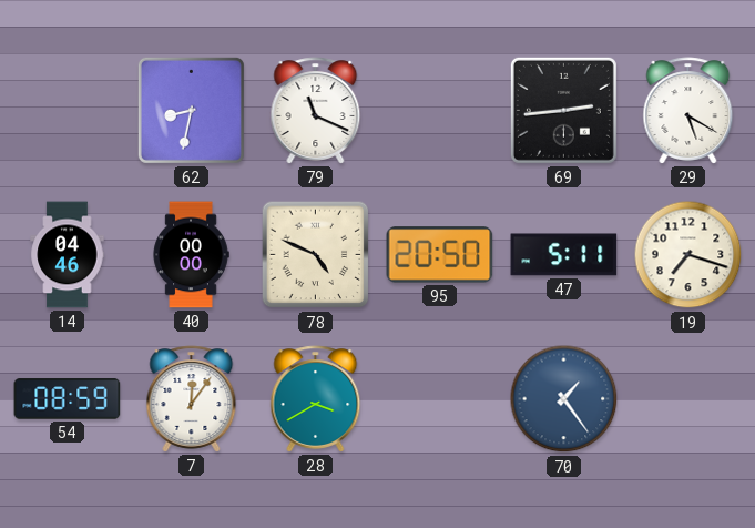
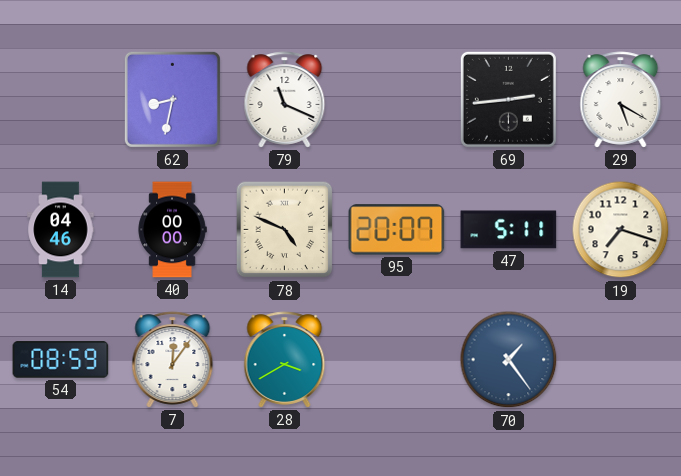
95: 20:50 -> 20:07
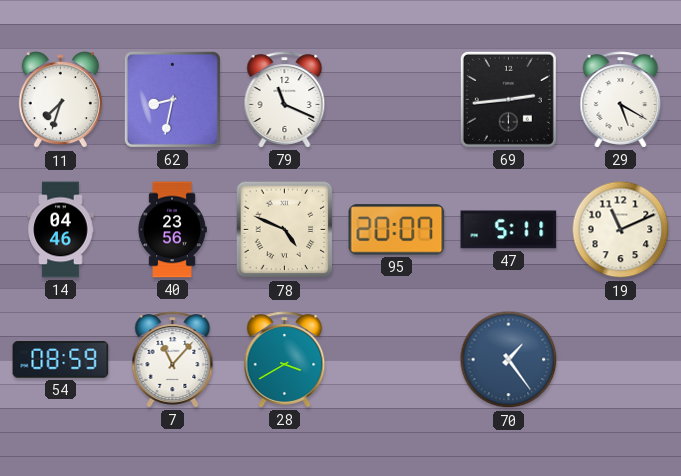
11: none -> 7:33
40: 00:00 -> 23:56
19: 7:18 -> 11:11
7: 12:06 -> 11:07
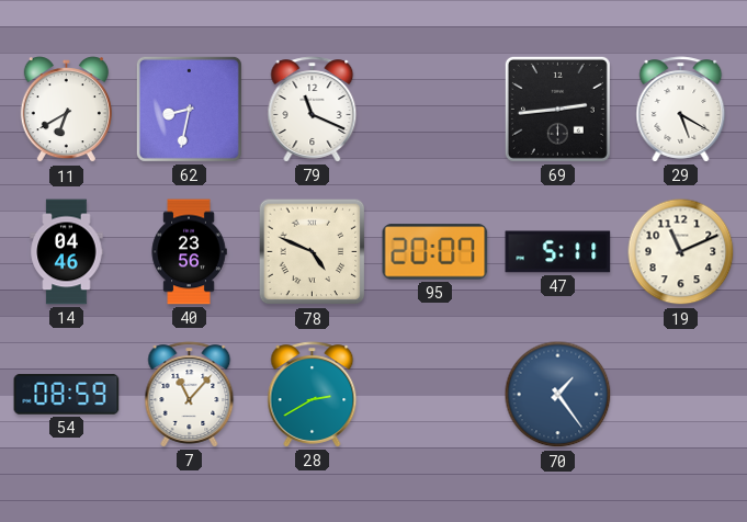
11: 7:33 -> 6:40
28: 3:40 -> 2:40
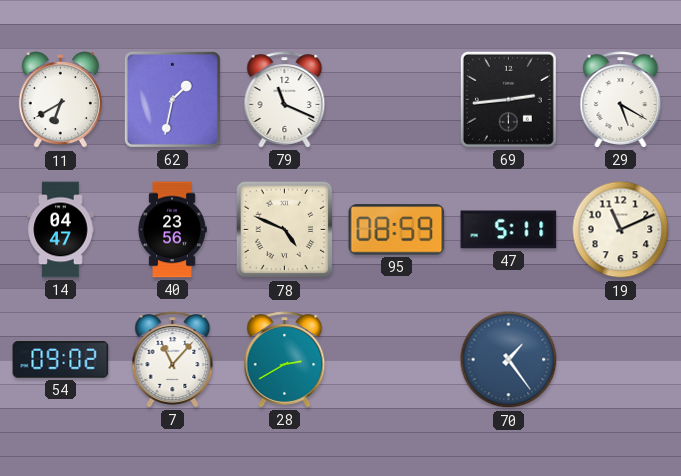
62: 8:32 -> 1:32
14: 04:46 -> 04:47
95: 20:07 -> 08:59
54: 08:59 -> 09:02
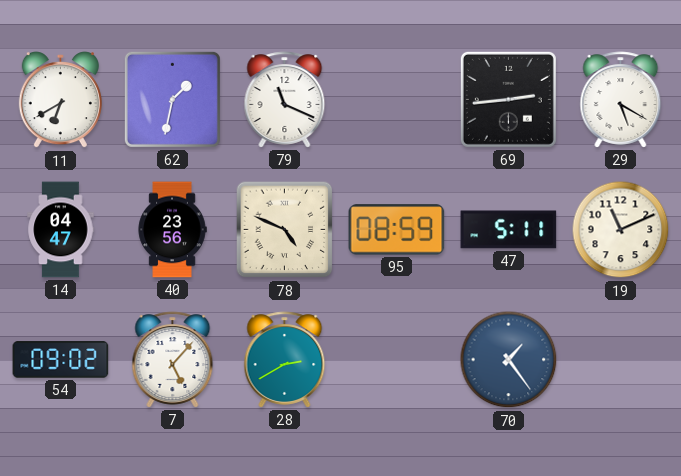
7: 11:07 -> 5:07
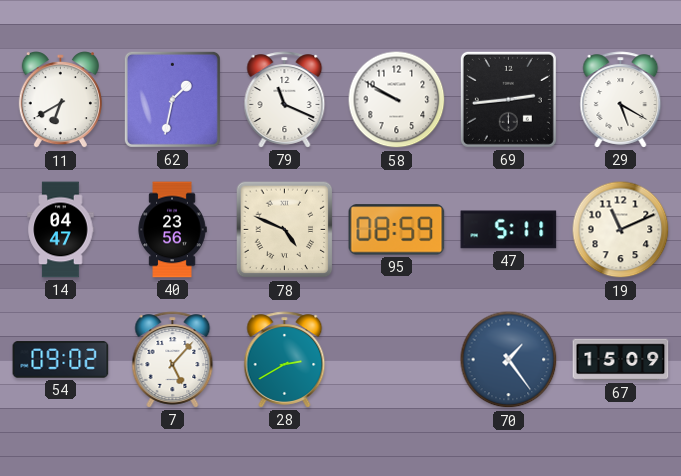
58: none -> 9:50
67: none -> 15:09
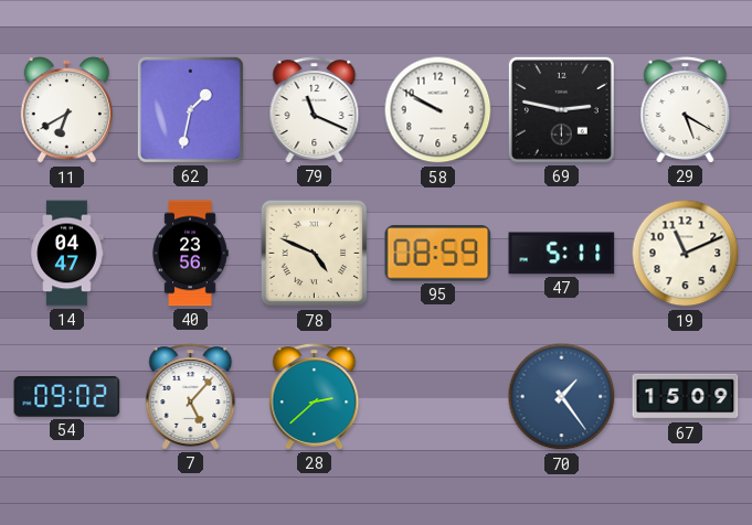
69: 2:44 -> 2:47
28: 2:40 -> 2:38
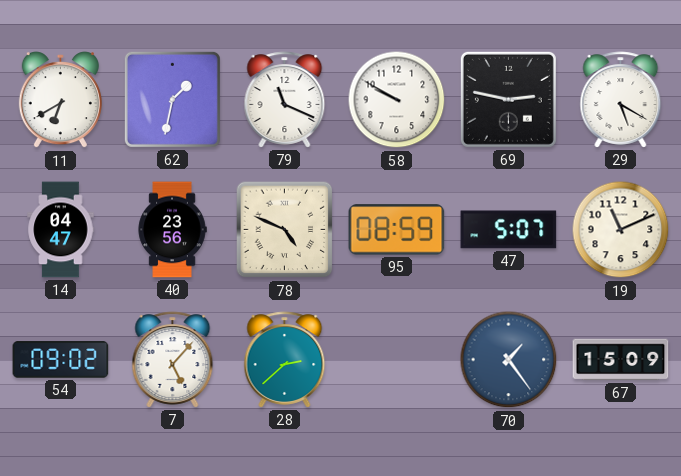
47: 5:11 -> 5:07
